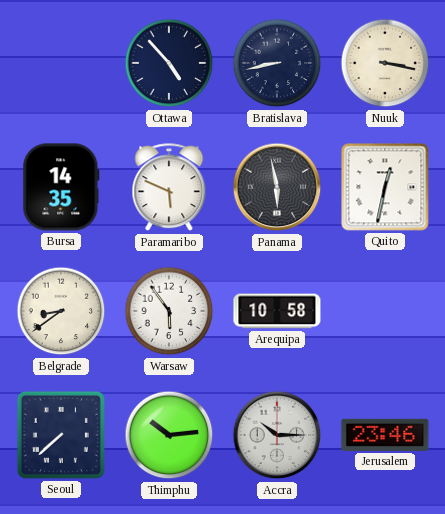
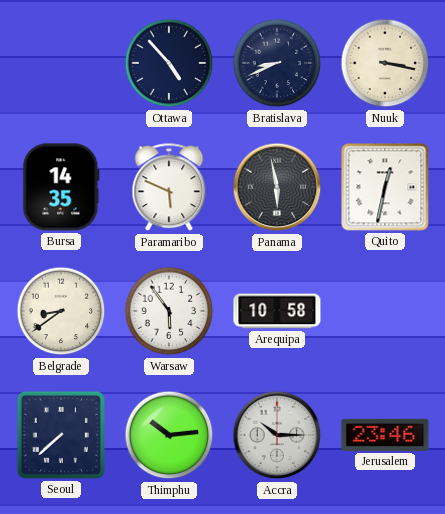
Bratislava: 8:43 -> 8:41
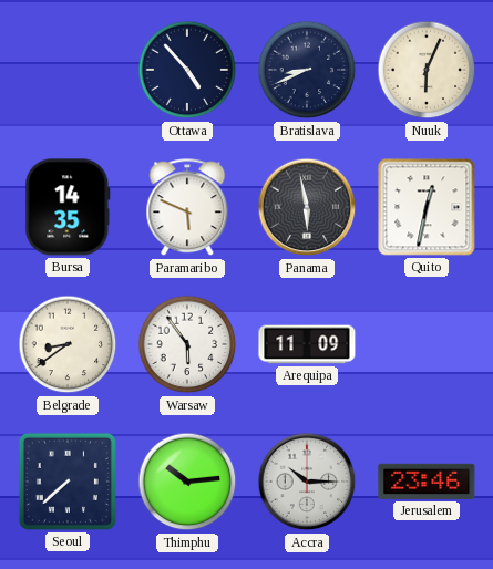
Nuuk: 3:17 -> 6:04
Arequipa: 10:58 -> 11:09
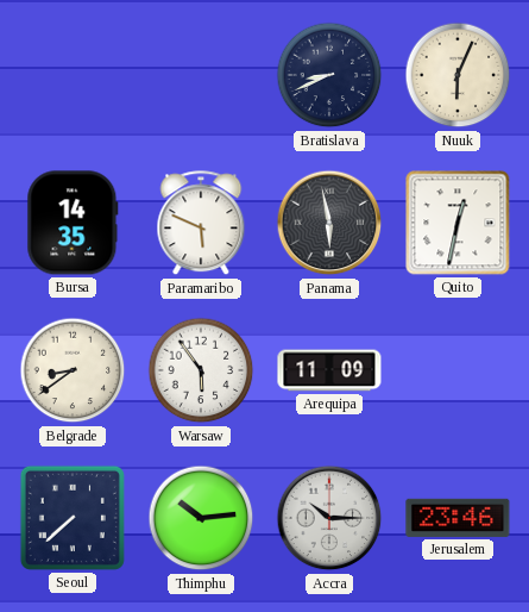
Ottawa: 4:53 -> none
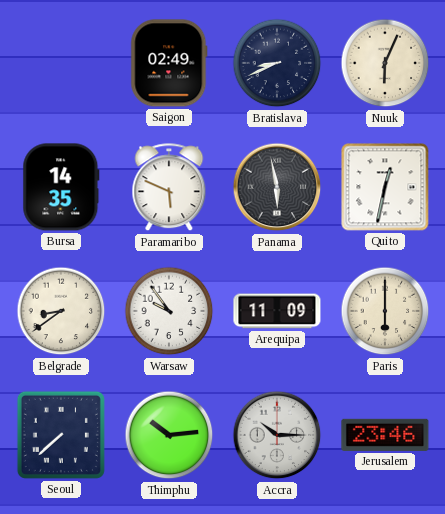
Saigon: none -> 02:49
Warsaw: 5:54 -> 9:54
Paris: none -> 6:00
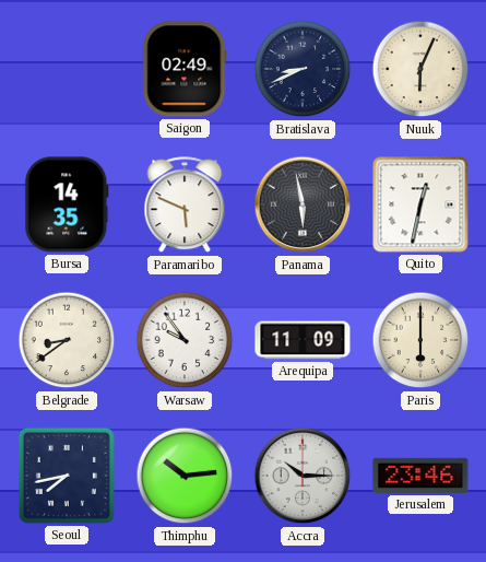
Seoul: 7:38 -> 7:43
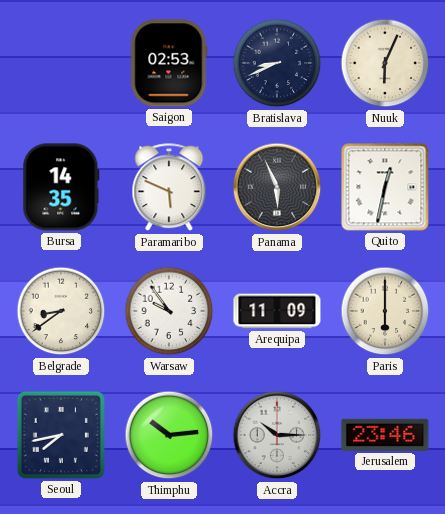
Saigon: 02:49 -> 02:53
Panama: 5:58 -> 5:56
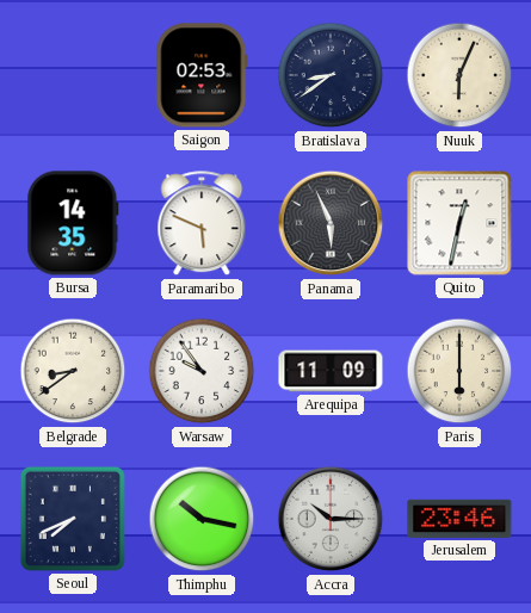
Bratislava: 8:41 -> 8:39
Seoul: 7:43 -> 7:41
Thimphu: 10:14 -> 10:17
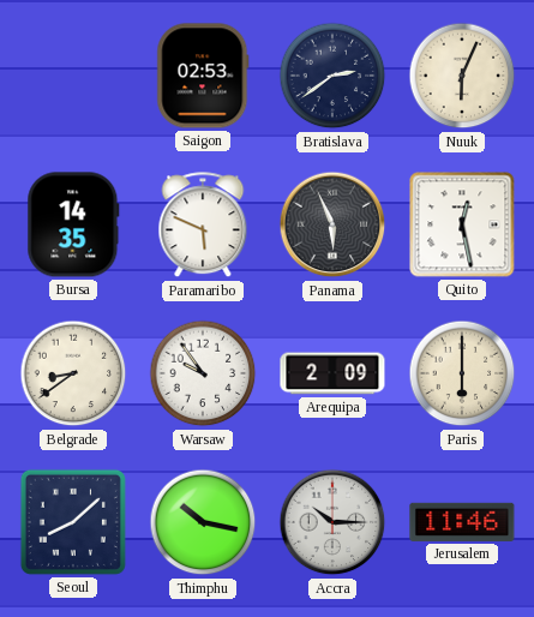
Bratislava: 8:39 -> 2:39
Quito: 12:32 -> 12:28
Arequipa: 11:09 -> 2:09
Seoul: 7:41 -> 8:08
Jerusalem: 23:46 -> 11:46
